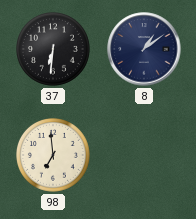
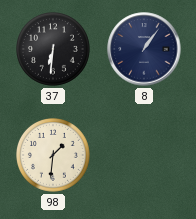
8: 1:09 -> 1:06
98: 6:59 -> 1:31
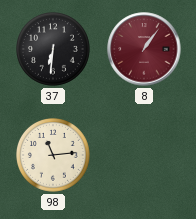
8 dial: navy -> burgundy
98: 1:31 -> 11:14
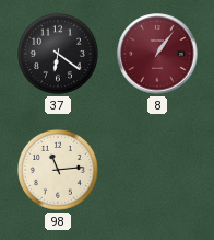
37: 6:31 -> 6:21
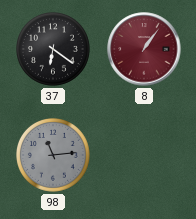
98 dial: cream -> grey
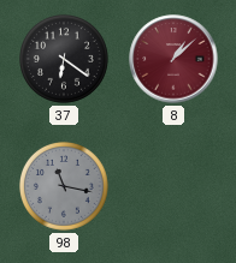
8: 1:06 -> 1:08
98: 11:14 -> 11:17
